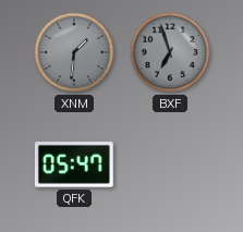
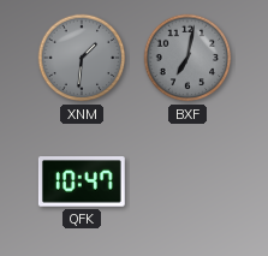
BXF: 6:57 -> 7:02
QFK: 05:47 -> 10:47
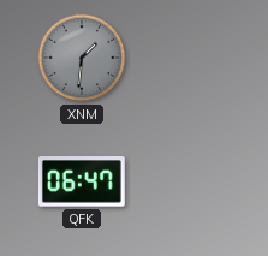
BXF: 7:02 -> none
QFK: 10:47 -> 06:47
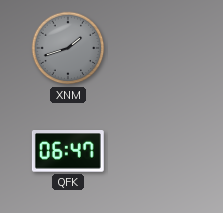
XNM: 1:31 -> 1:42
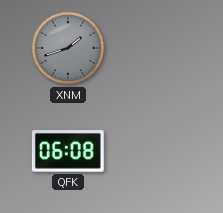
QFK: 06:47 -> 06:08
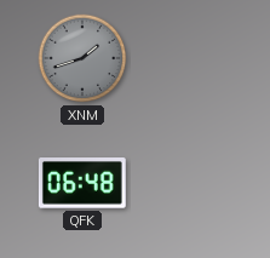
QFK: 06:08 -> 06:48
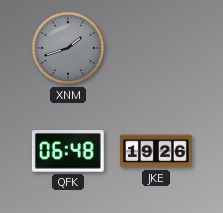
JKE: none -> 19:26
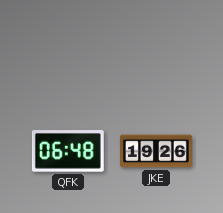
XNM: 1:42 -> none
